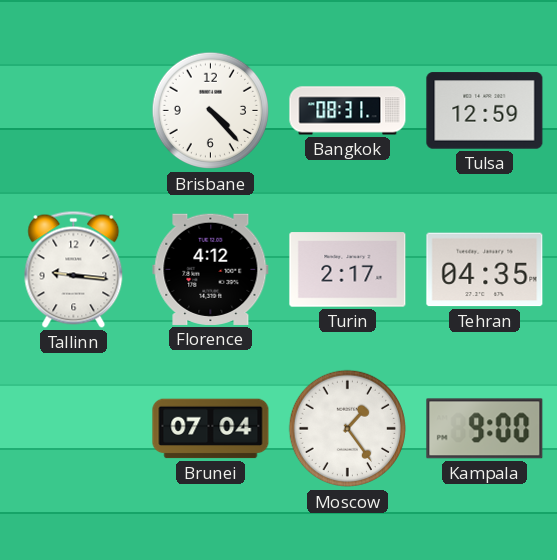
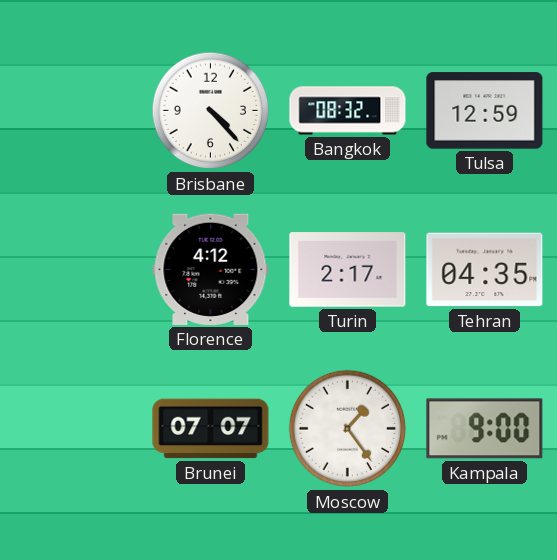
Bangkok: 08:31 -> 08:32
Tallinn: 9:16 -> none
Brunei: 07:04 -> 07:07
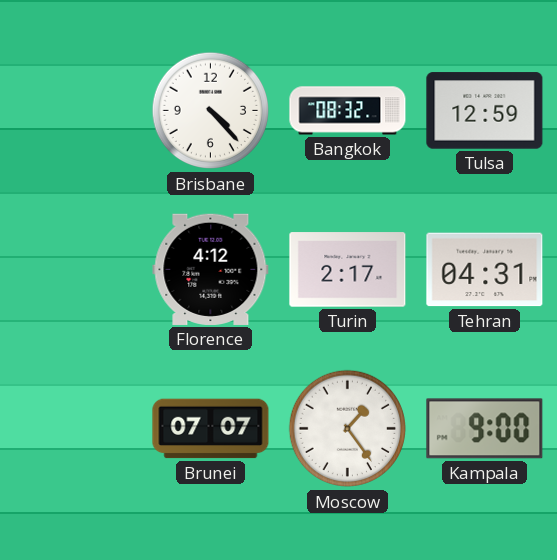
Tehran: 04:35 -> 04:31
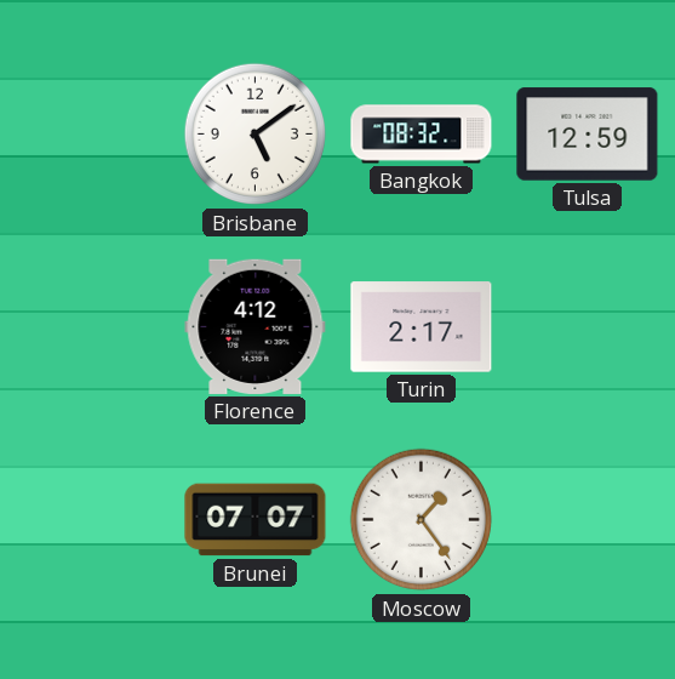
Brisbane: 4:23 -> 5:09
Tehran: 04:31 -> none
Kampala: 9:00 -> none
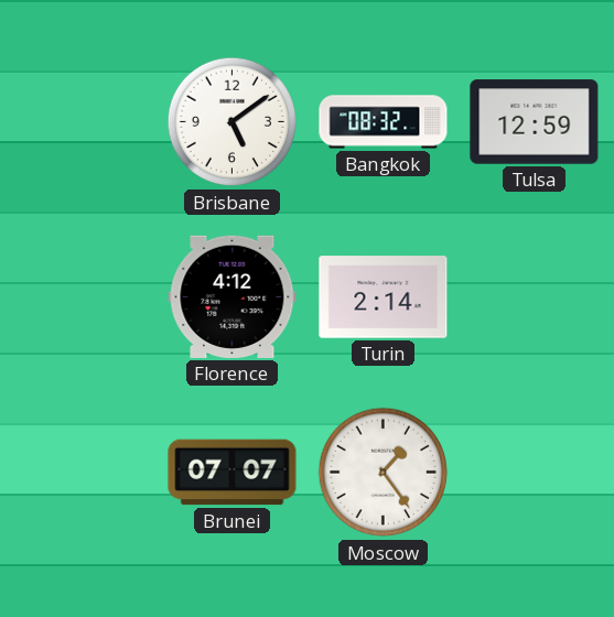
Turin: 2:17 -> 2:14
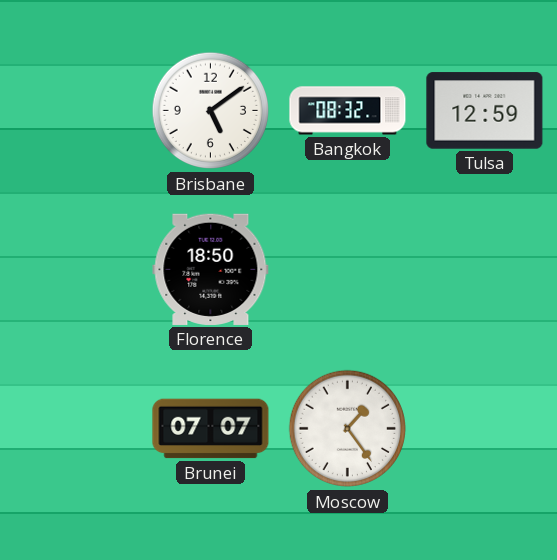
Florence: 4:12 -> 18:50
Turin: 2:14 -> none
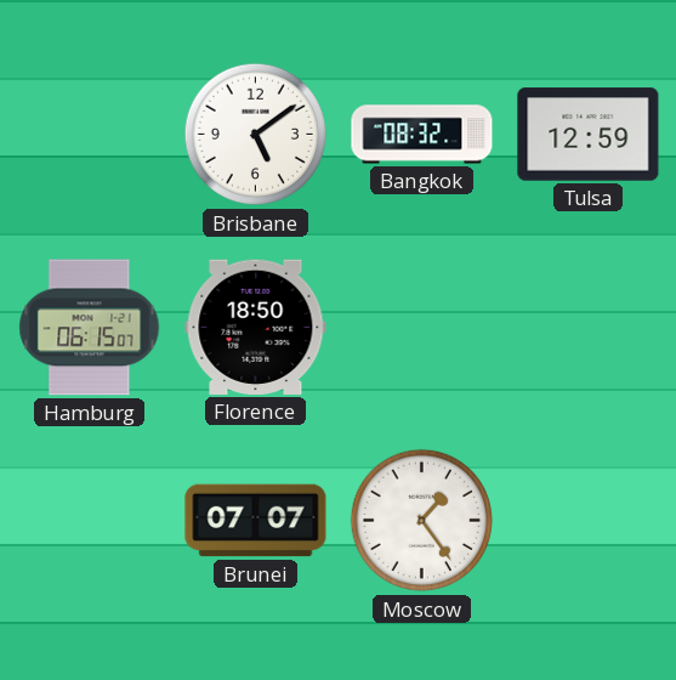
Hamburg: none -> 06:15
